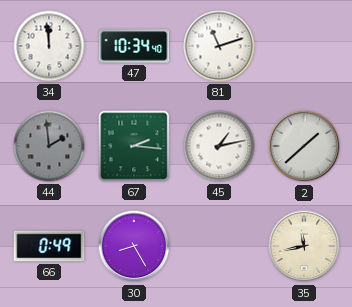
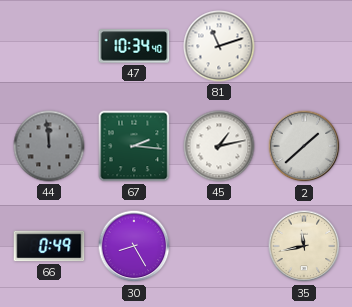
34: 11:59 -> none
44: 1:59 -> 11:59
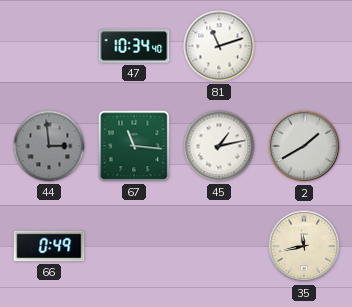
44: 11:59 -> 2:59
67: 2:16 -> 11:16
2: 1:38 -> 1:40
30: 8:25 -> none
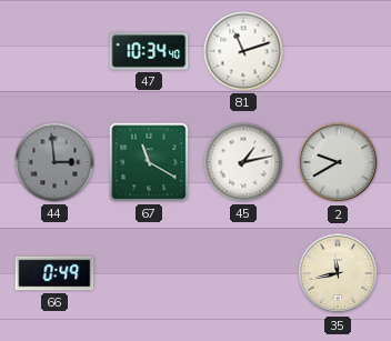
67: 11:16 -> 11:20
2: 1:40 -> 9:40
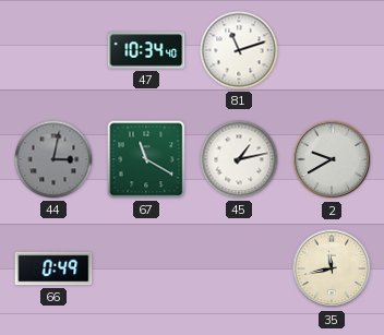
44: 2:59 -> 3:02
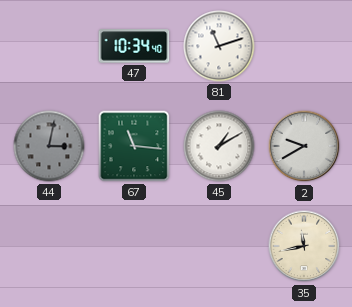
67: 11:20 -> 11:16
45: 1:13 -> 1:10
66: 0:49 -> none
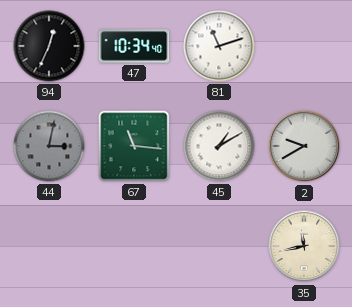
94: none -> 12:34
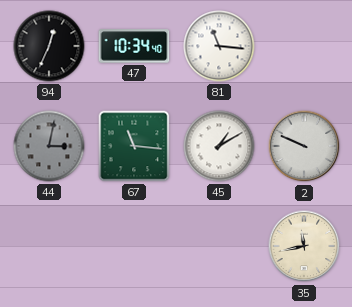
81: 11:12 -> 11:16
2: 9:40 -> 9:49
